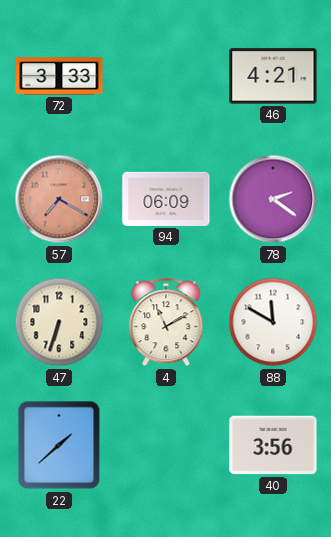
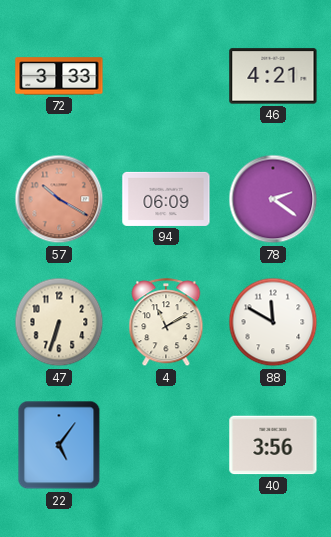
57: 7:20 -> 10:20
22: 1:38 -> 5:06
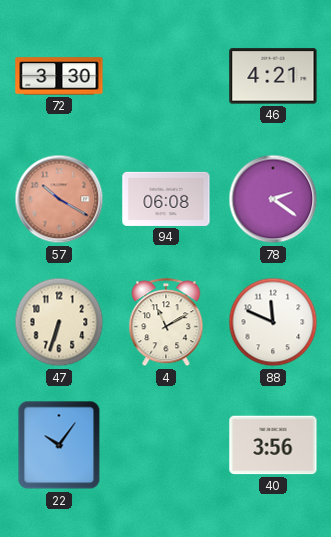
72: 3:33 -> 3:30
94: 06:09 -> 06:08
88: 11:50 -> 11:49
22: 5:06 -> 10:06
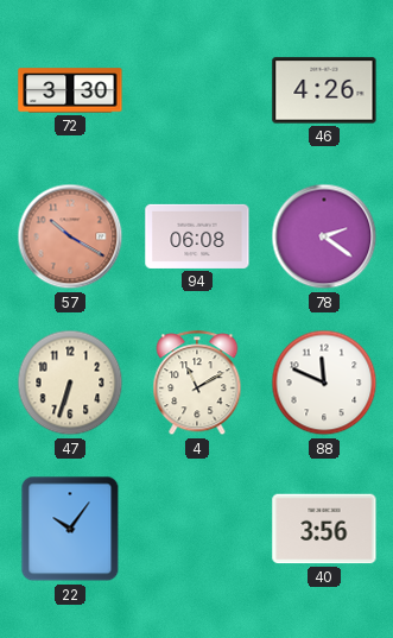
46: 4:21 -> 4:26
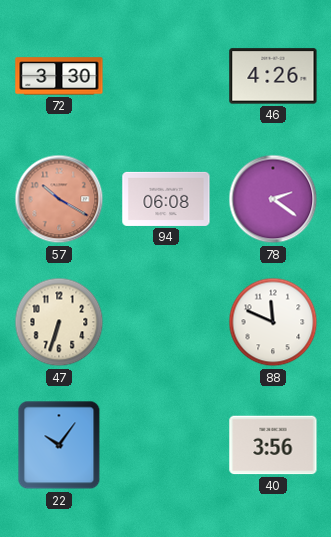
4: 11:10 -> none
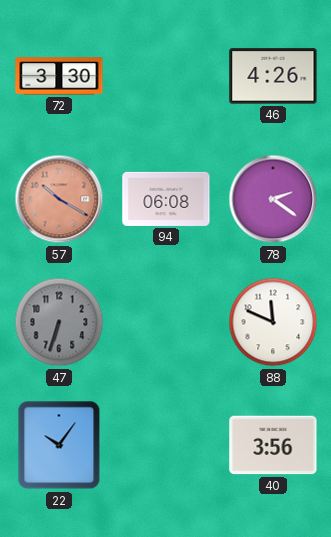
47 dial: cream -> grey
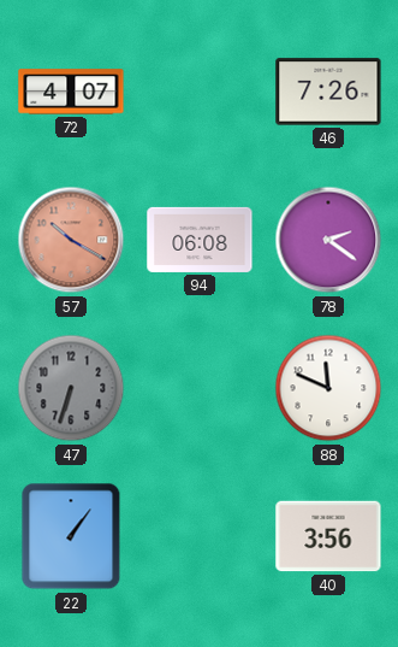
72: 3:30 -> 4:07
46: 4:26 -> 7:26
22: 10:06 -> 1:06
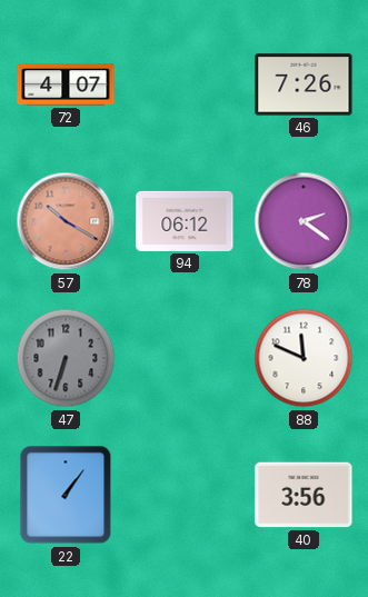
94: 06:08 -> 06:12
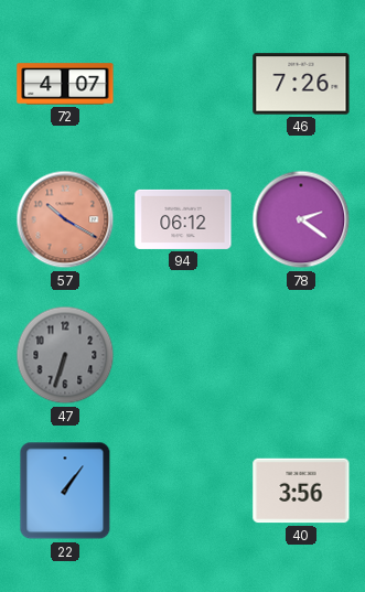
88: 11:49 -> none
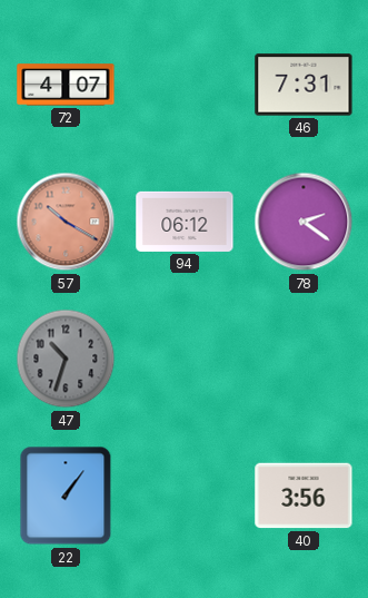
46: 7:26 -> 7:31
47: 6:33 -> 10:33
